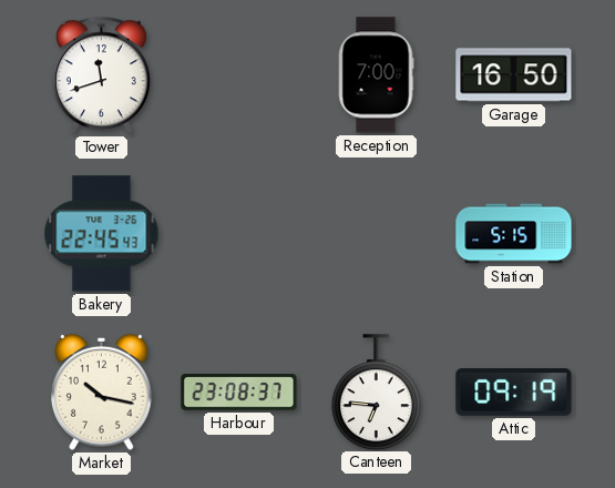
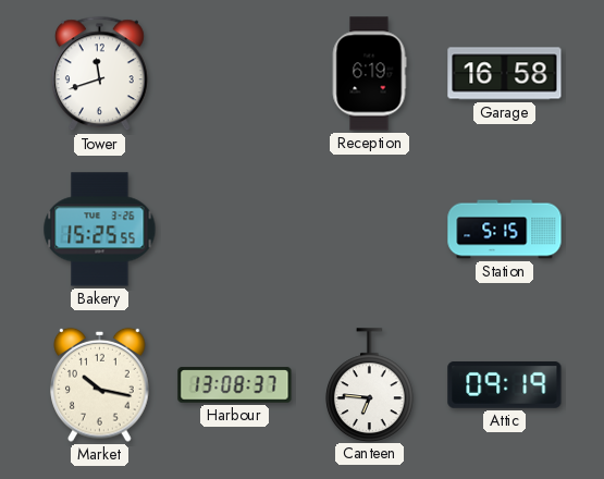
Reception: 7:00 -> 6:19
Garage: 16:50 -> 16:58
Bakery: 22:45 -> 15:25
Harbour: 23:08 -> 13:08
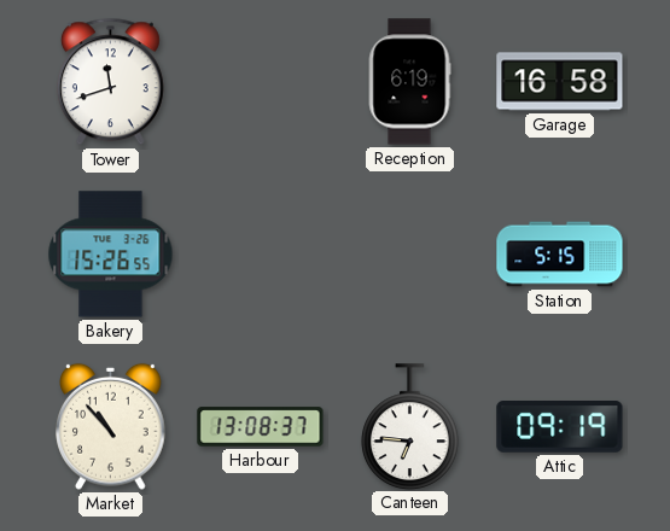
Bakery: 15:25 -> 15:26
Market: 10:17 -> 10:53
